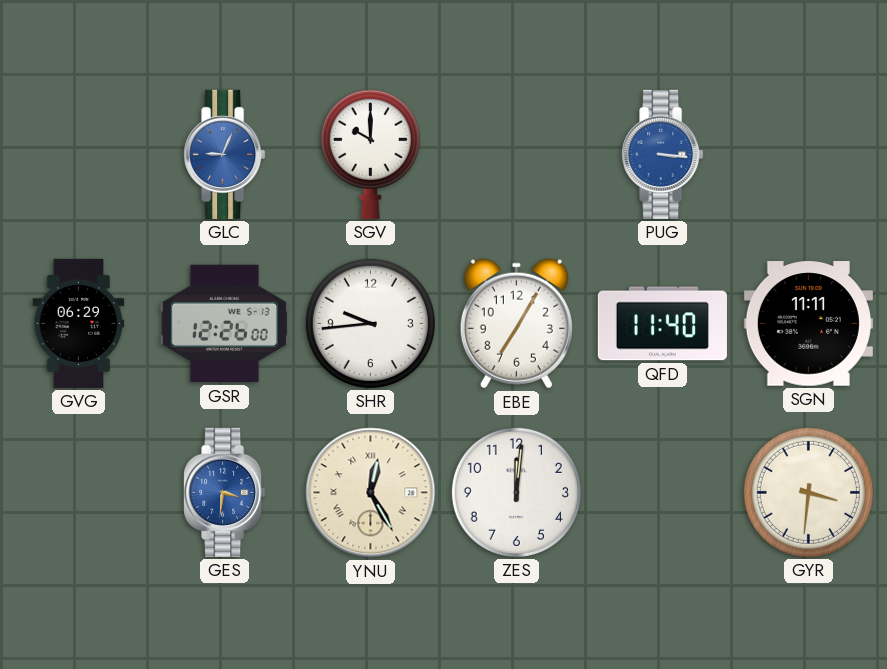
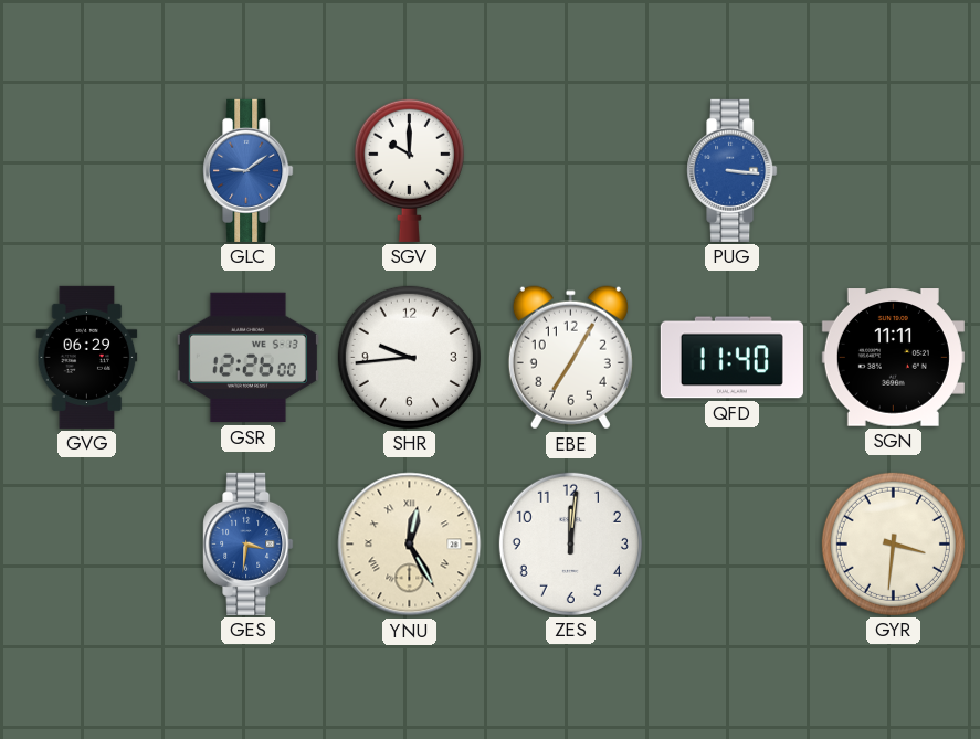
GLC: 9:04 -> 9:09
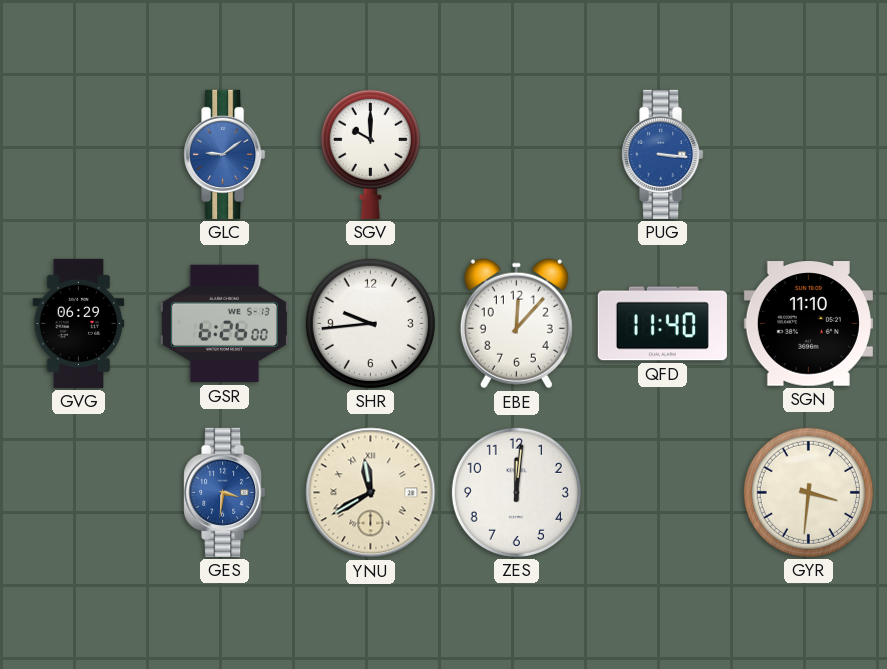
GSR: 12:26 -> 6:26
EBE: 7:05 -> 12:07
SGN: 11:11 -> 11:10
YNU: 12:25 -> 11:40
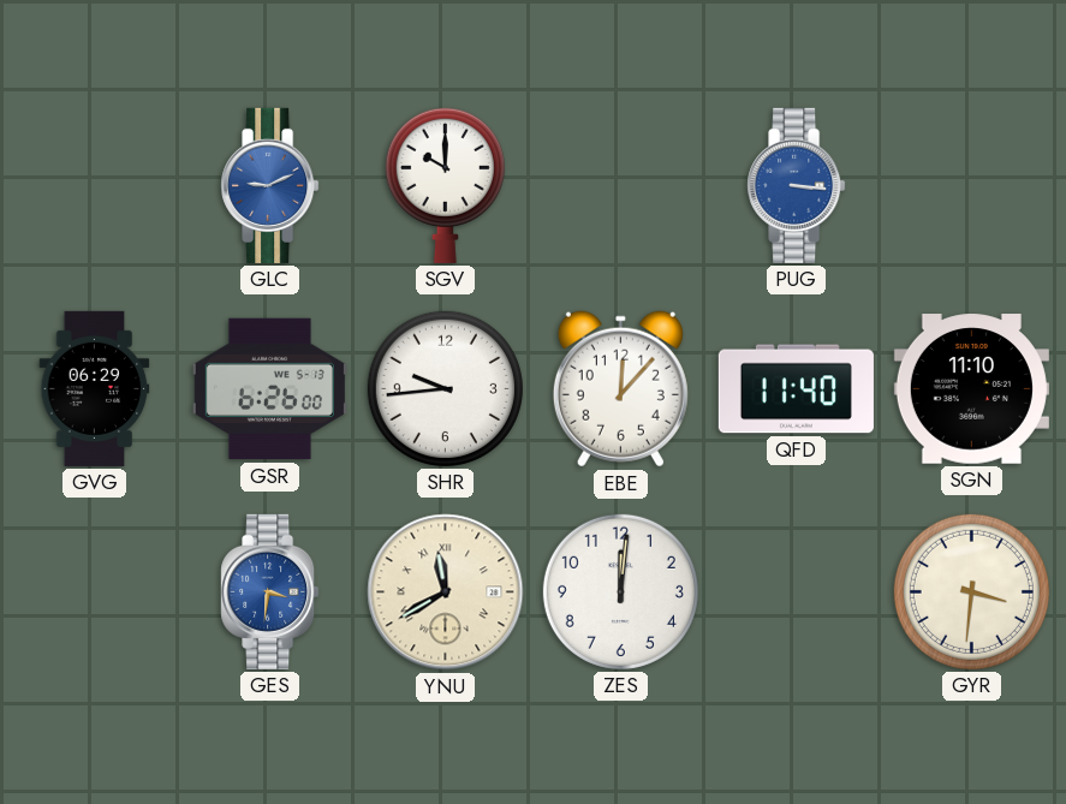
GLC: 9:09 -> 9:11
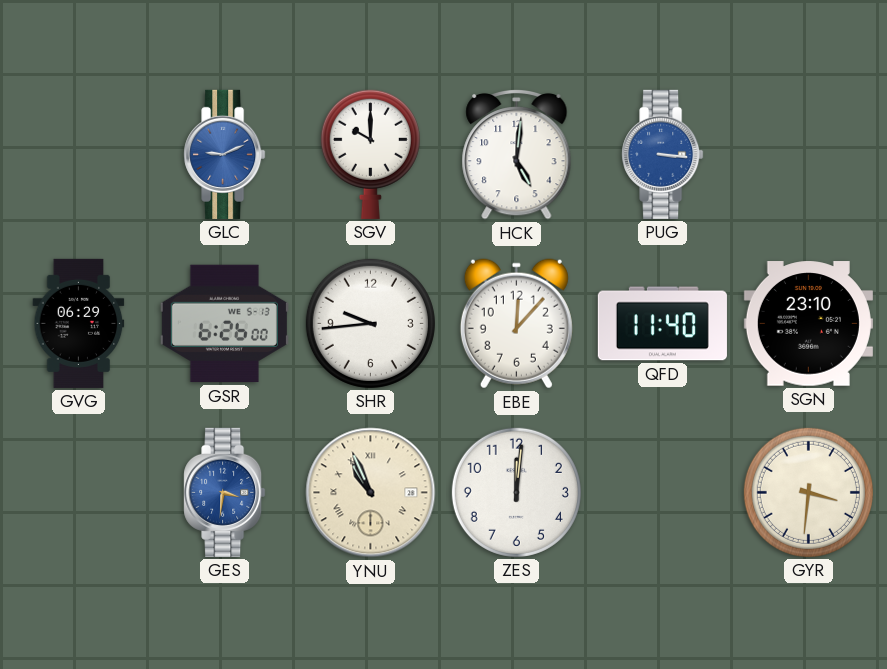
HCK: none -> 5:01
SGN: 11:10 -> 23:10
YNU: 11:40 -> 10:56
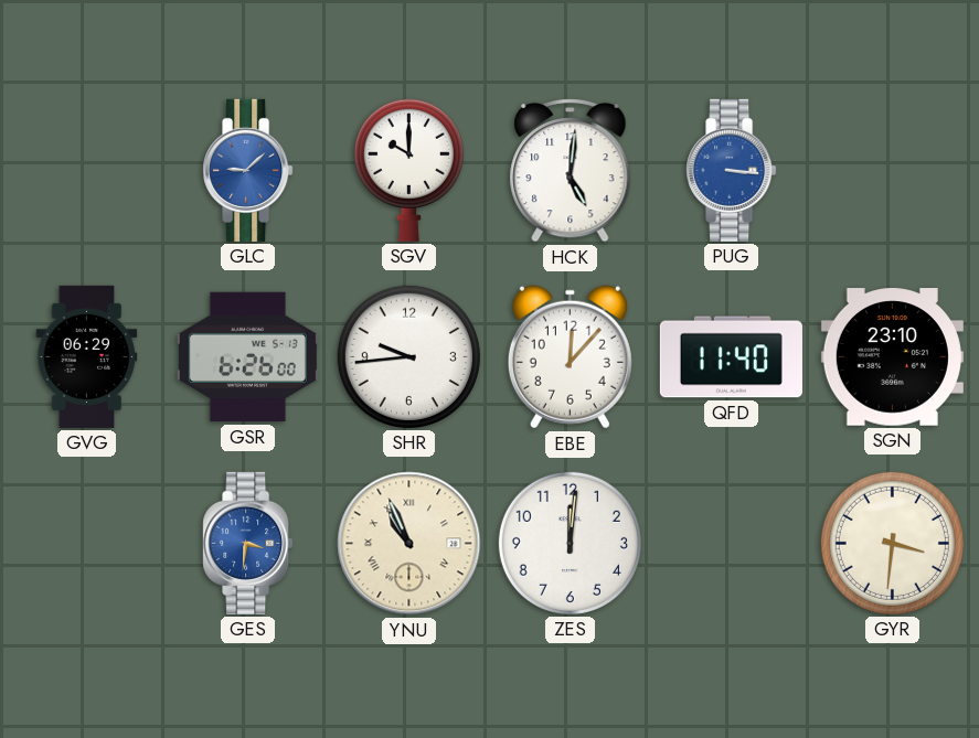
GLC: 9:11 -> 9:08
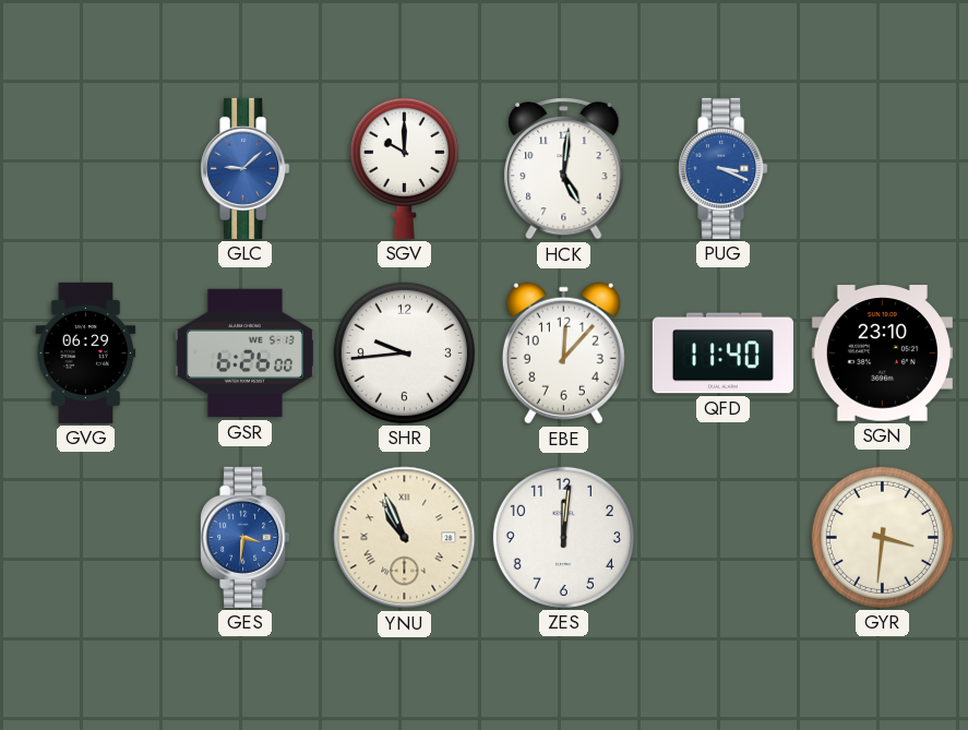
PUG: 3:16 -> 3:19
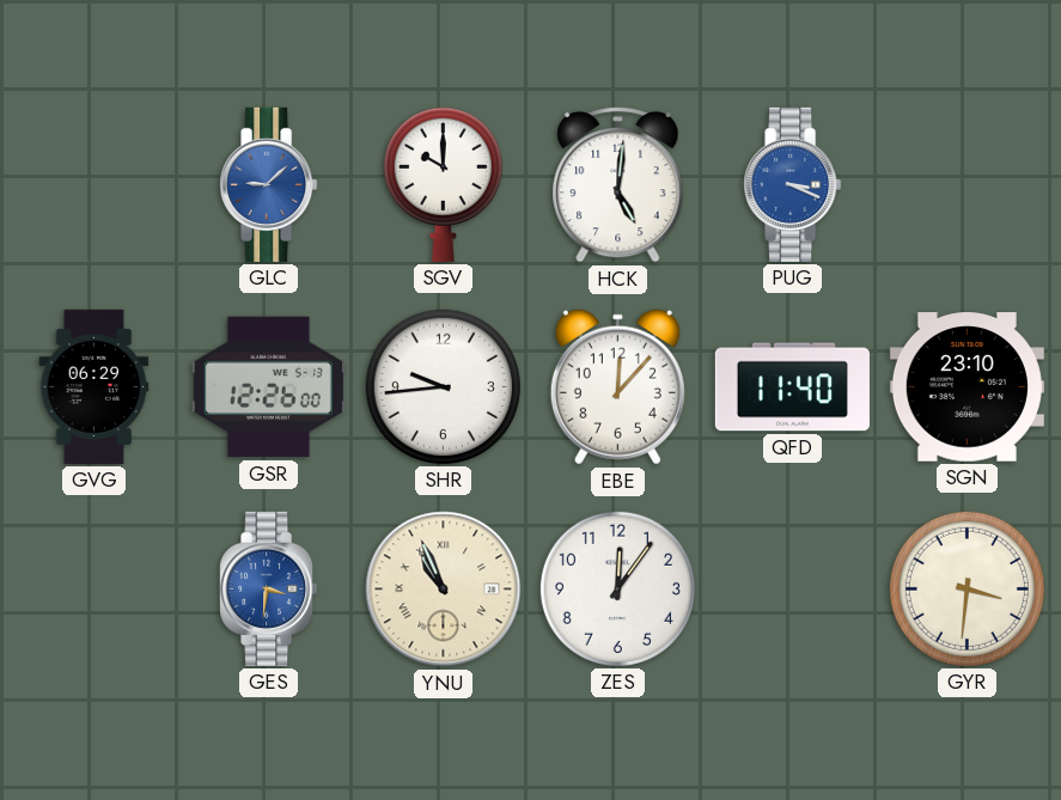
GSR: 6:26 -> 12:26
ZES: 12:01 -> 12:06
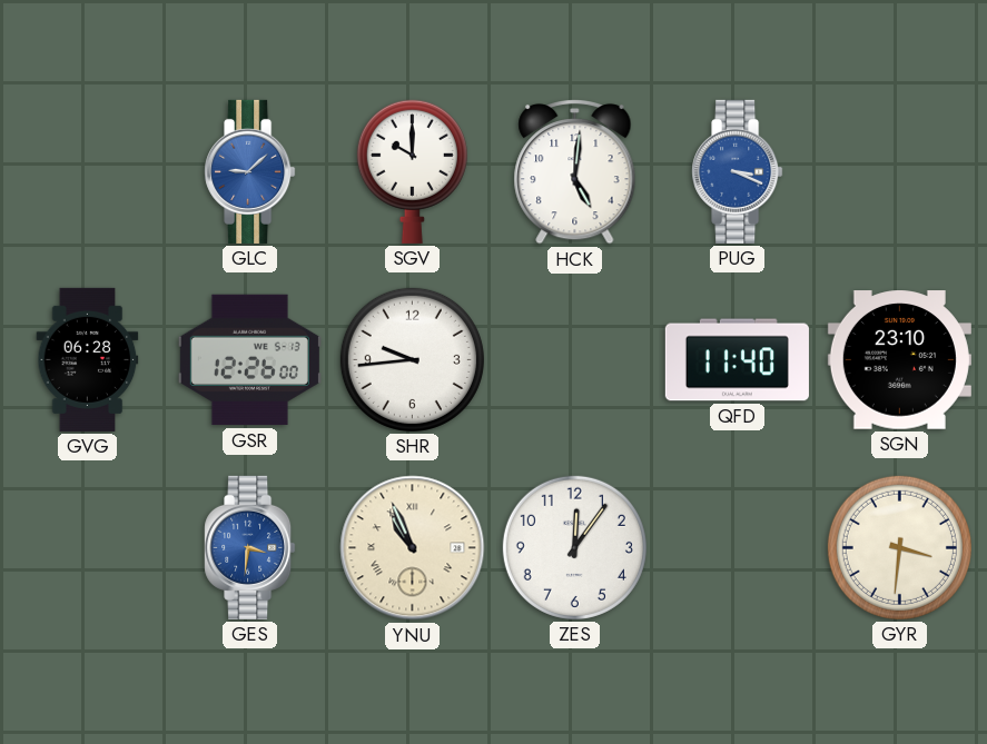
GVG: 06:29 -> 06:28
EBE: 12:07 -> none
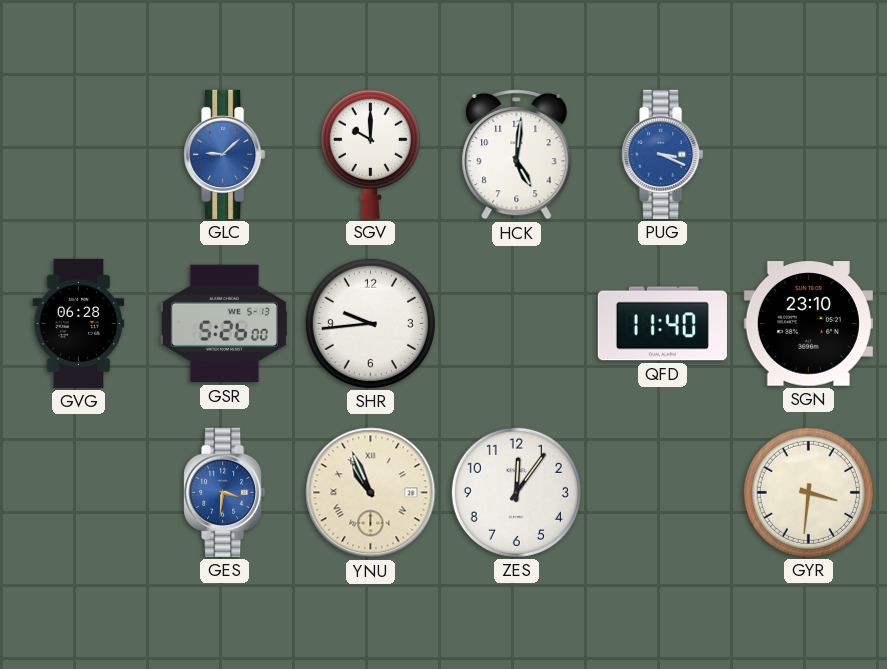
GSR: 12:26 -> 5:26
